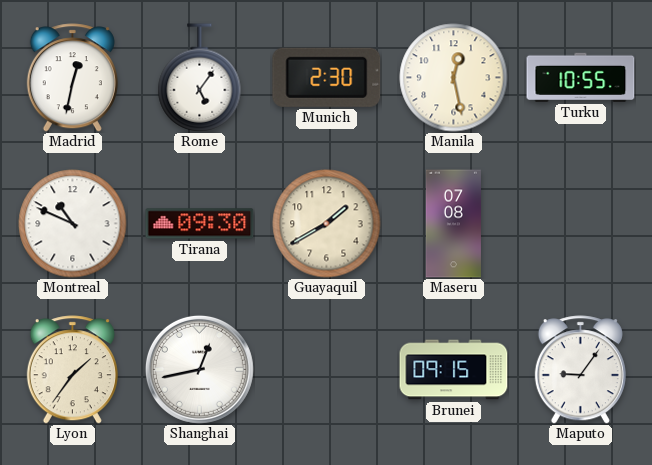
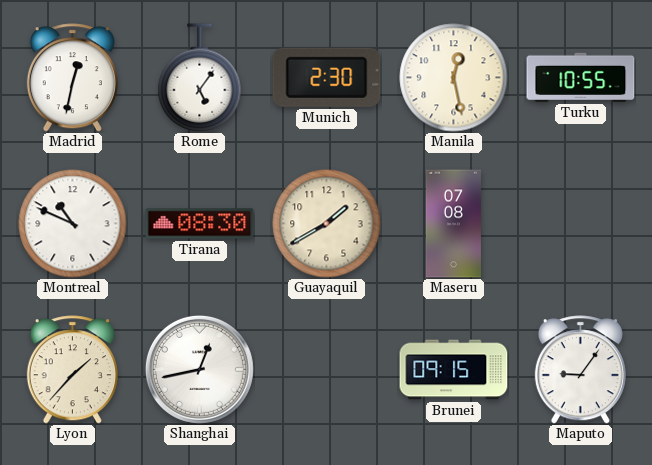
Tirana: 09:30 -> 08:30
Lyon: 1:36 -> 1:37
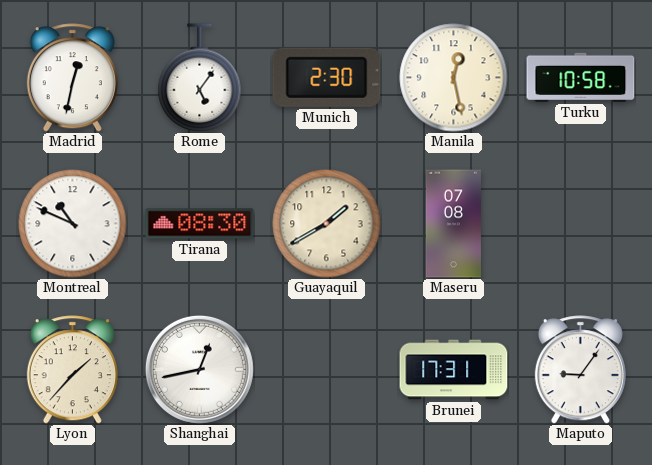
Turku: 10:55 -> 10:58
Brunei: 09:15 -> 17:31
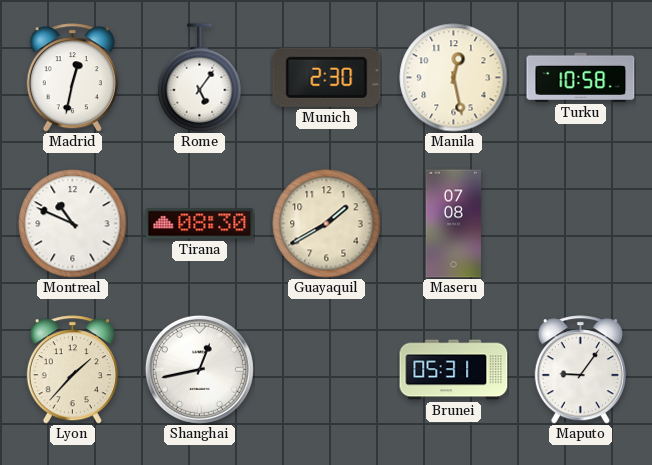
Brunei: 17:31 -> 05:31
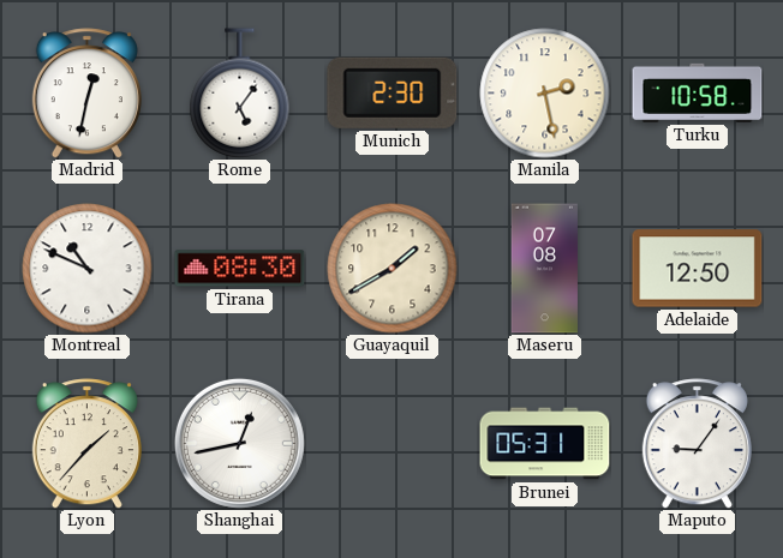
Manila: 12:28 -> 2:28
Adelaide: none -> 12:50
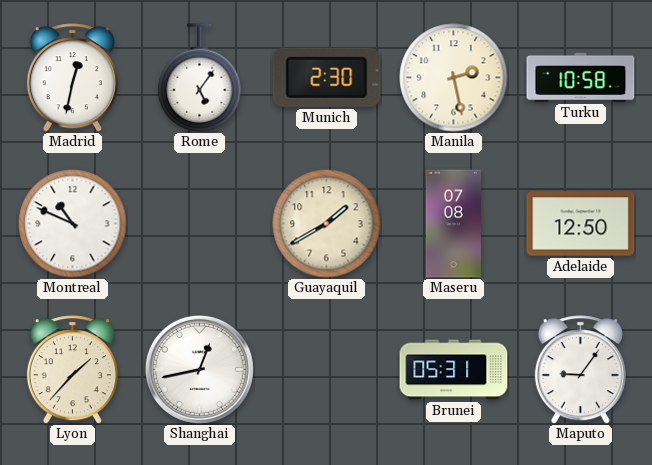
Tirana: 08:30 -> none
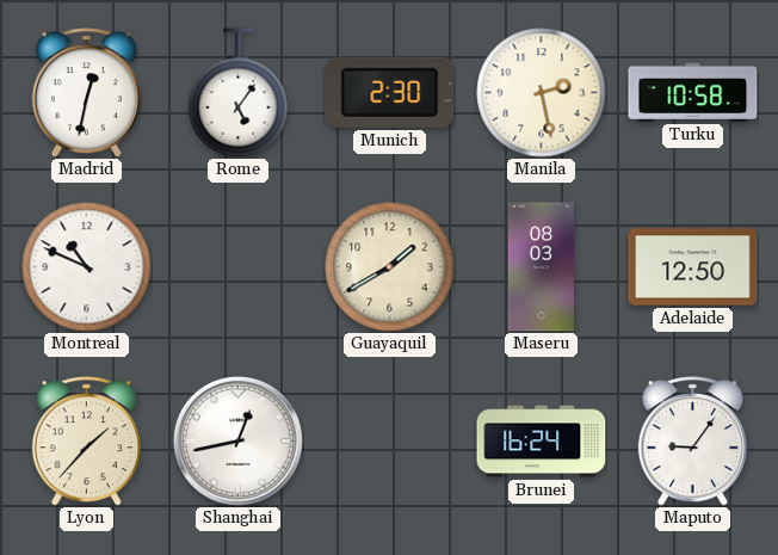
Maseru: 07:08 -> 08:03
Brunei: 05:31 -> 16:24
